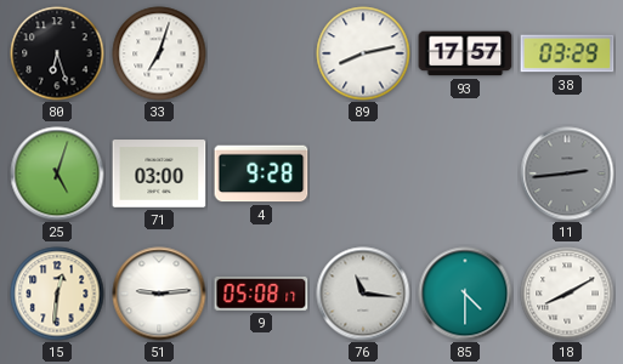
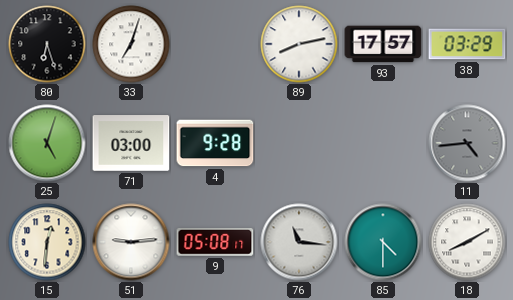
11: 2:44 -> 4:44
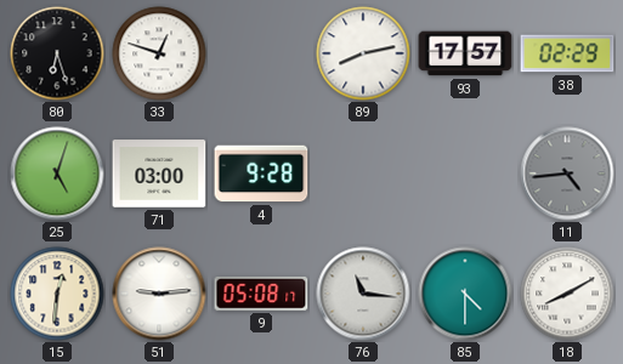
33: 7:03 -> 12:48
38: 03:29 -> 02:29
